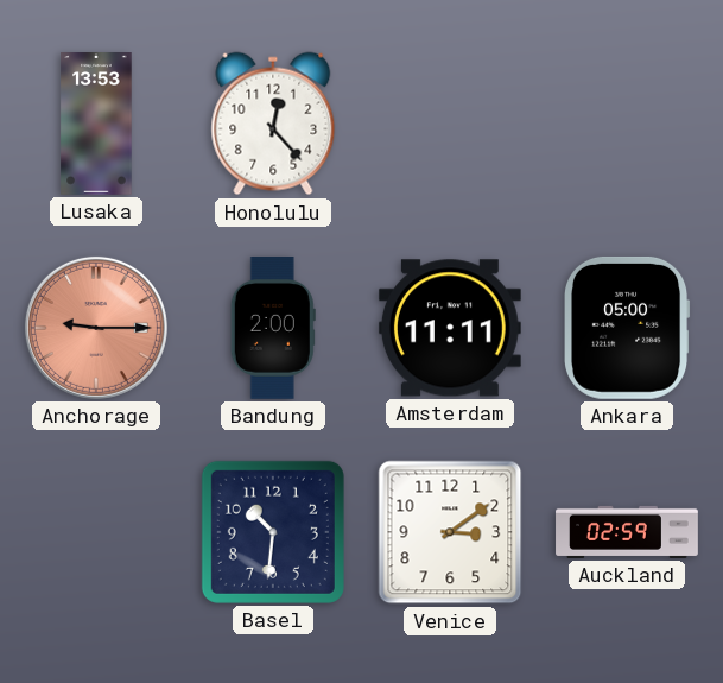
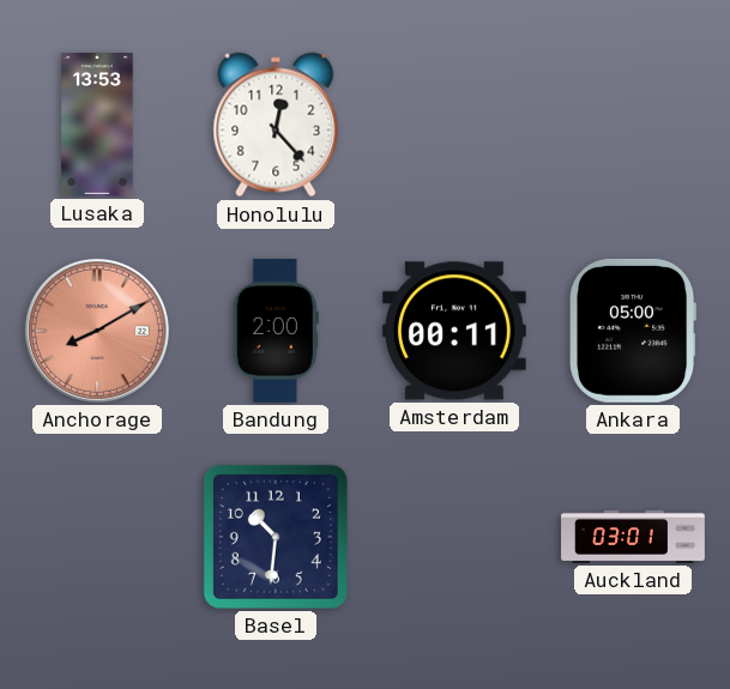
Anchorage: 9:15 -> 8:10
Amsterdam: 11:11 -> 00:11
Venice: 3:09 -> none
Auckland: 02:59 -> 03:01
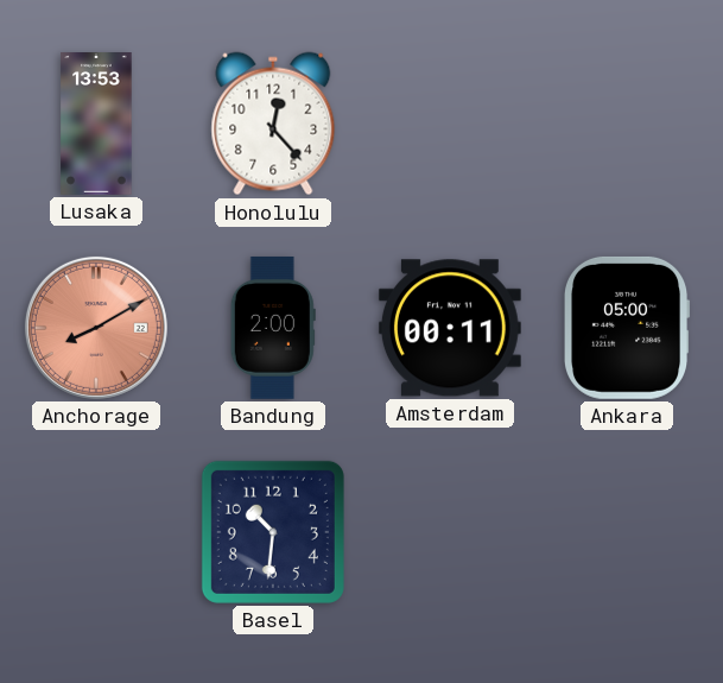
Auckland: 03:01 -> none
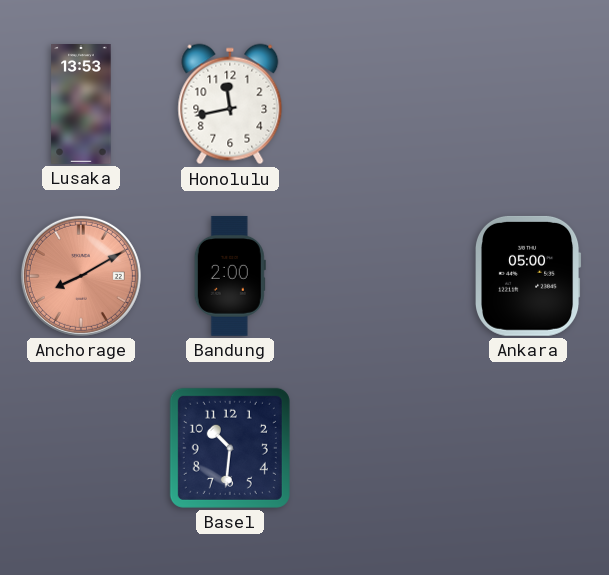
Honolulu: 12:23 -> 11:43
Amsterdam: 00:11 -> none
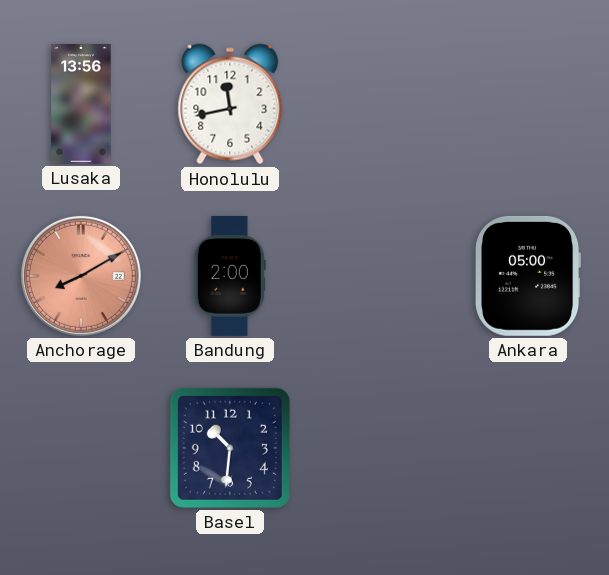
Lusaka: 13:53 -> 13:56
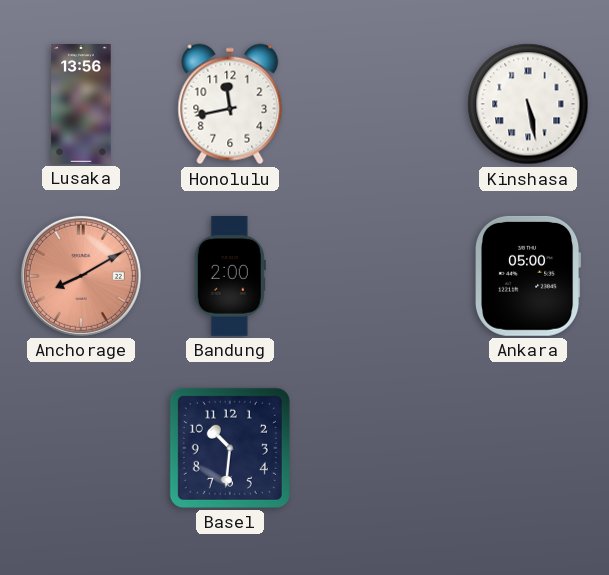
Kinshasa: none -> 5:28
